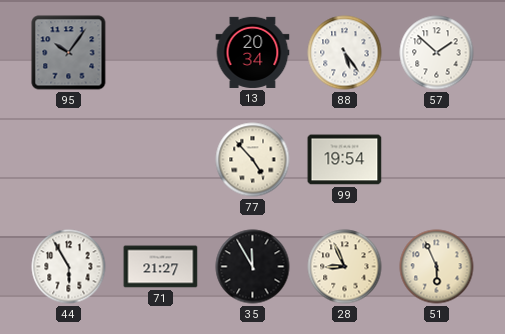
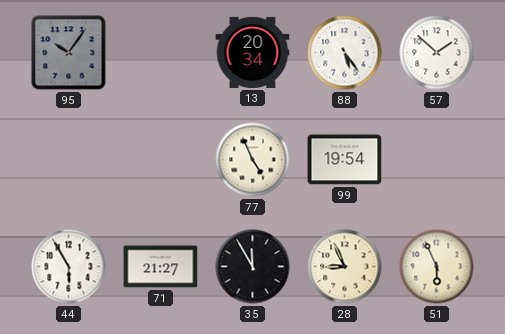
77: 4:53 -> 4:56
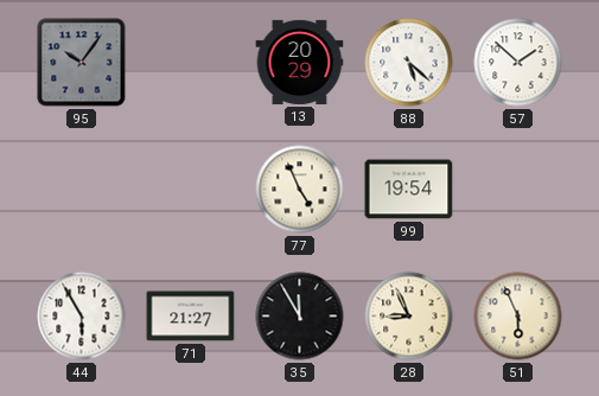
13: 20:34 -> 20:29
88: 5:24 -> 5:22
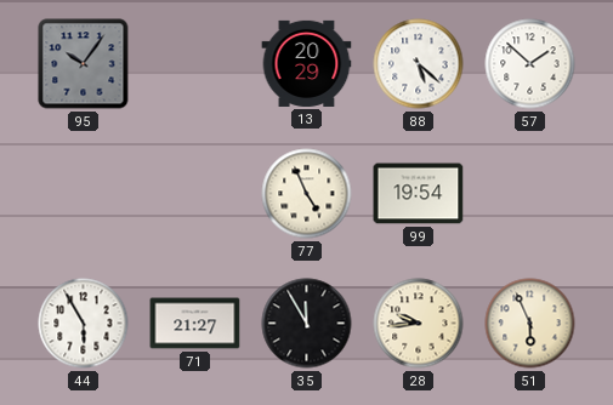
28: 8:56 -> 9:44
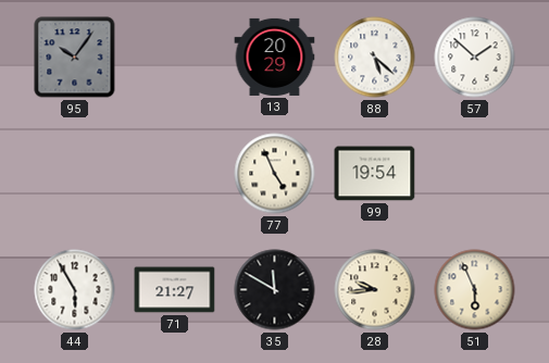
35: 11:55 -> 11:50
